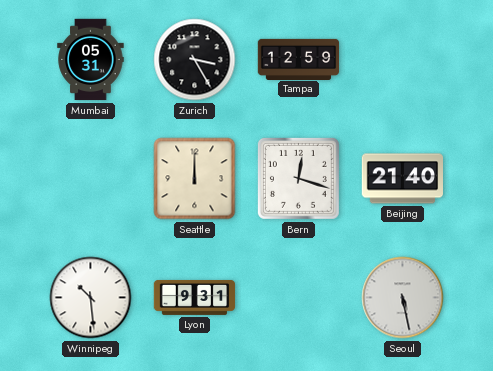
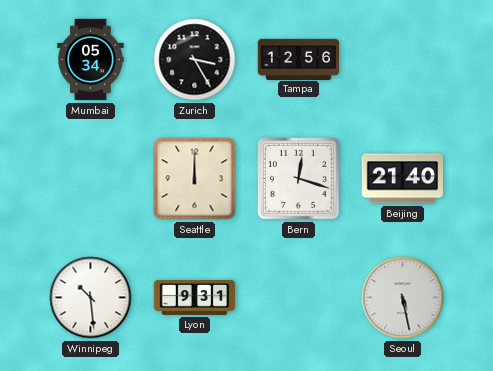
Mumbai: 05:31 -> 05:34
Tampa: 12:59 -> 12:56
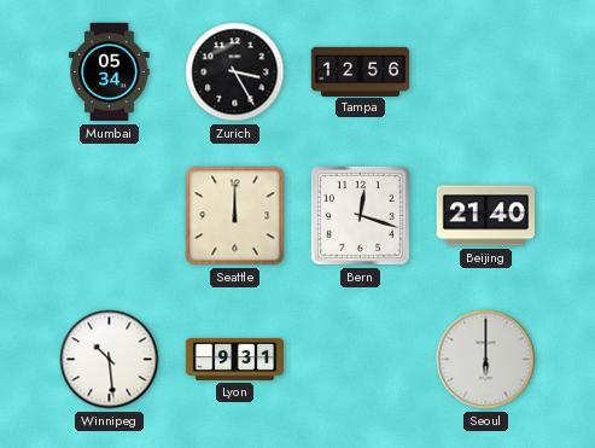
Seoul: 5:28 -> 6:00
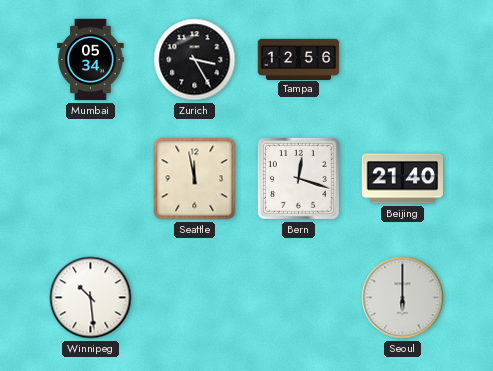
Seattle: 12:00 -> 11:58
Lyon: 9:31 -> none
